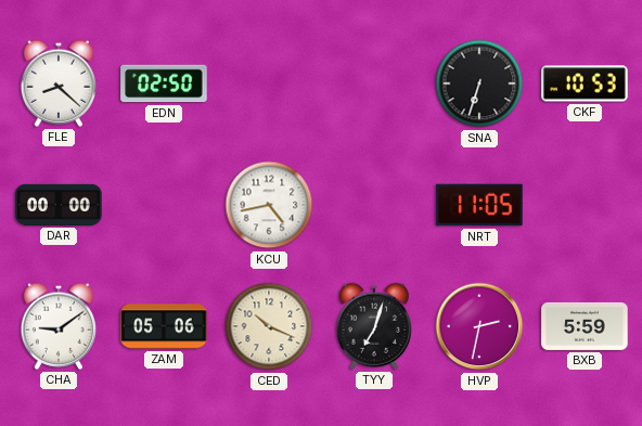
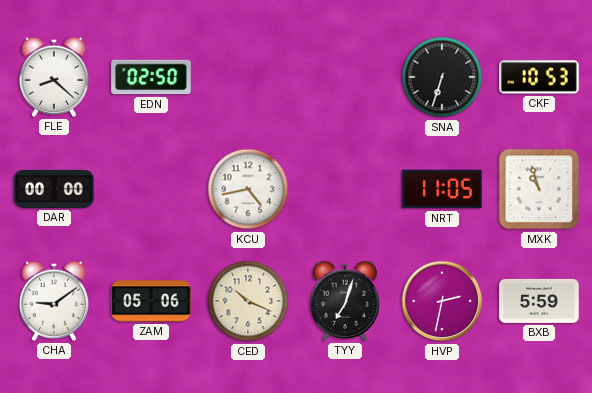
MXK: none -> 10:57
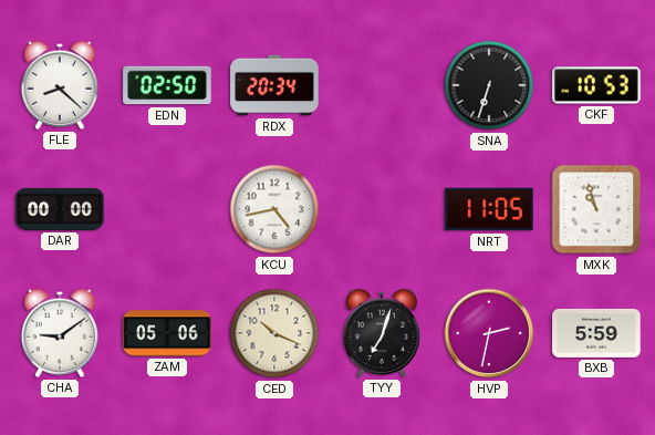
RDX: none -> 20:34
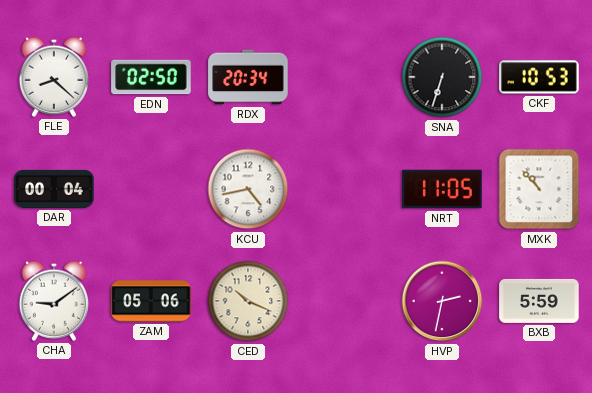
DAR: 00:00 -> 00:04
MXK: 10:57 -> 10:53
TYY: 7:03 -> none
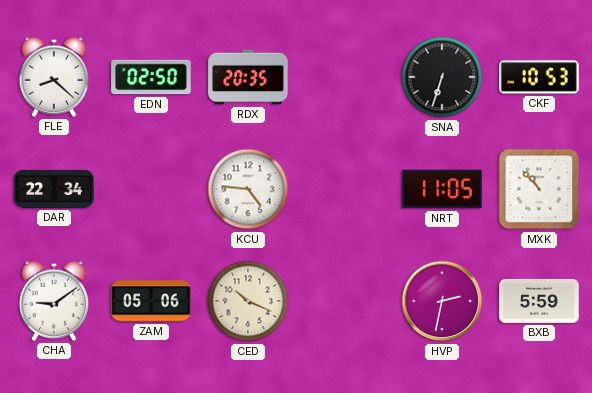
RDX: 20:34 -> 20:35
DAR: 00:04 -> 22:34
KCU: 4:43 -> 4:46
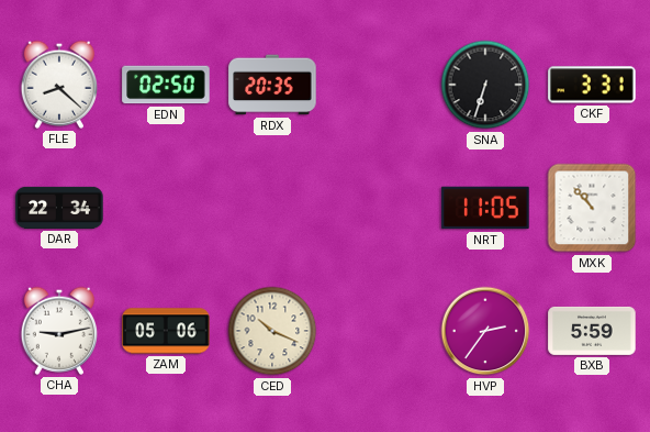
CKF: 10:53 -> 3:31
KCU: 4:46 -> none
CHA: 9:09 -> 9:13
HVP: 2:32 -> 2:36
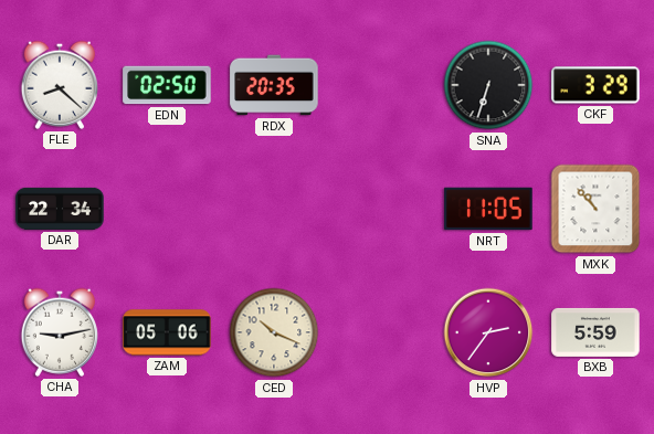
CKF: 3:31 -> 3:29
